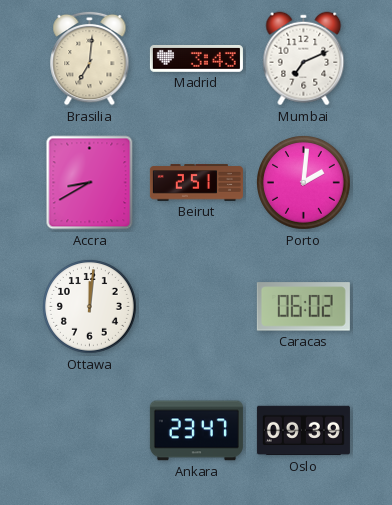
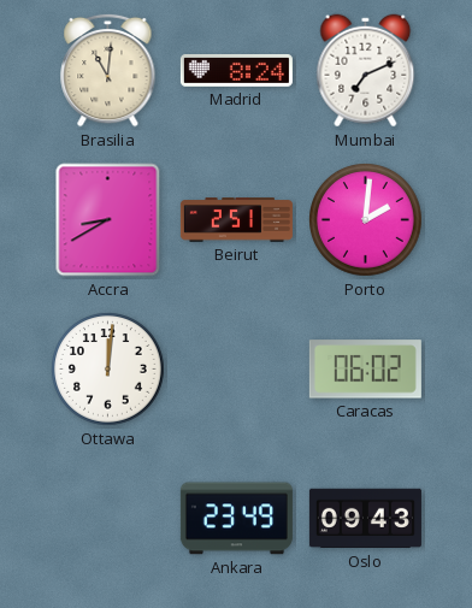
Brasilia: 7:01 -> 11:01
Madrid: 3:43 -> 8:24
Ankara: 23:47 -> 23:49
Oslo: 09:39 -> 09:43
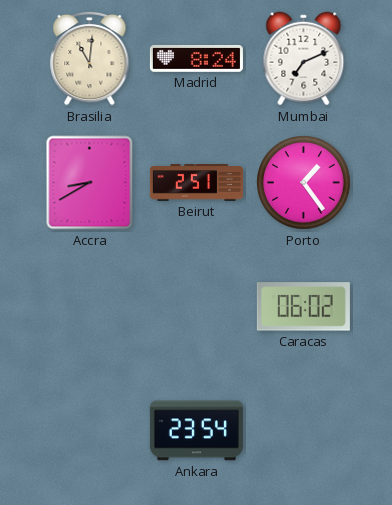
Porto: 2:01 -> 1:24
Ottawa: 12:01 -> none
Ankara: 23:49 -> 23:54
Oslo: 09:43 -> none
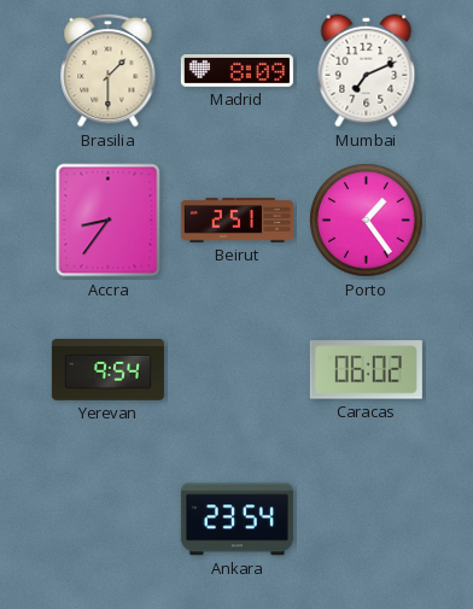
Brasilia: 11:01 -> 1:30
Madrid: 8:24 -> 8:09
Accra: 8:40 -> 8:36
Yerevan: none -> 9:54
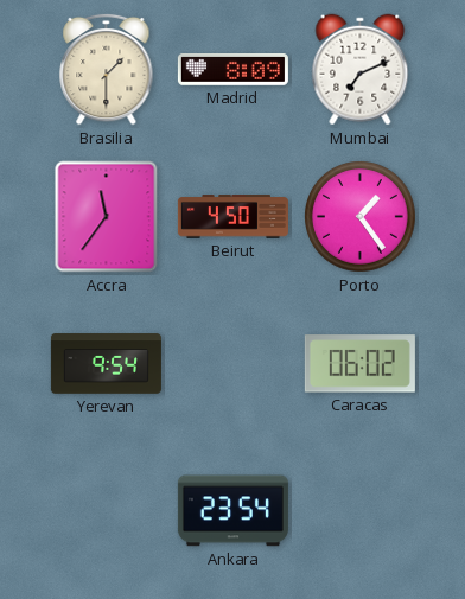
Accra: 8:36 -> 11:36
Beirut: 2:51 -> 4:50
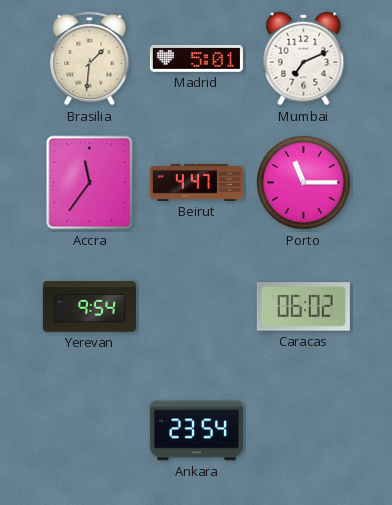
Brasilia: 1:30 -> 1:31
Madrid: 8:09 -> 5:01
Beirut: 4:50 -> 4:47
Porto: 1:24 -> 11:15
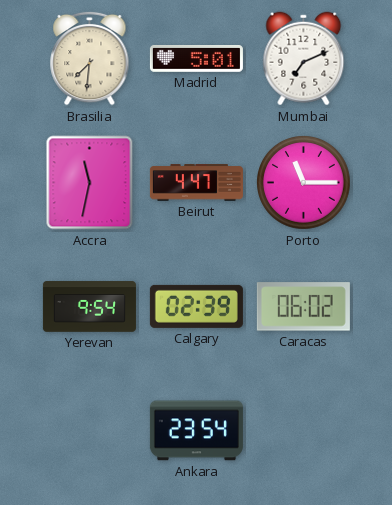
Brasilia: 1:31 -> 7:31
Accra: 11:36 -> 11:32
Calgary: none -> 02:39
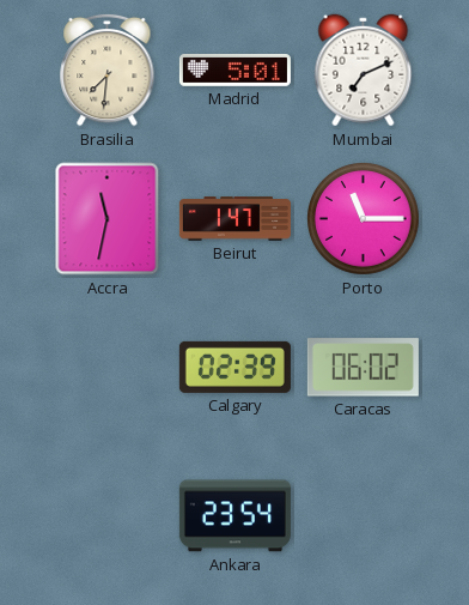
Beirut: 4:47 -> 1:47
Yerevan: 9:54 -> none
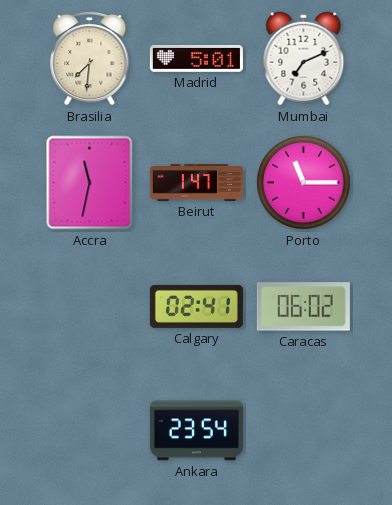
Calgary: 02:39 -> 02:41
